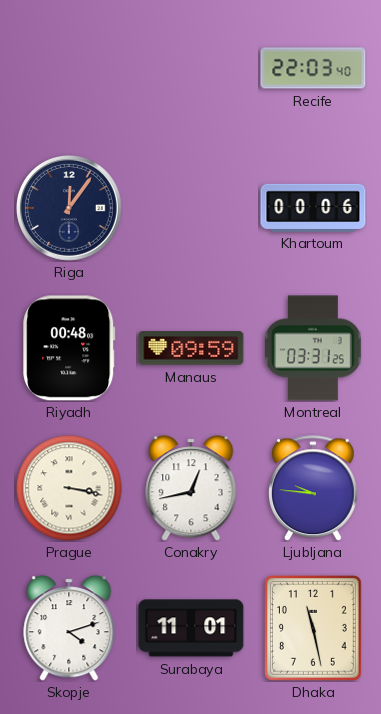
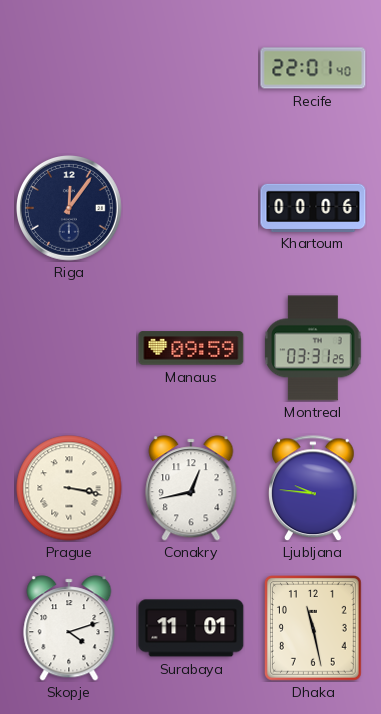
Recife: 22:03 -> 22:01
Riyadh: 00:48 -> none
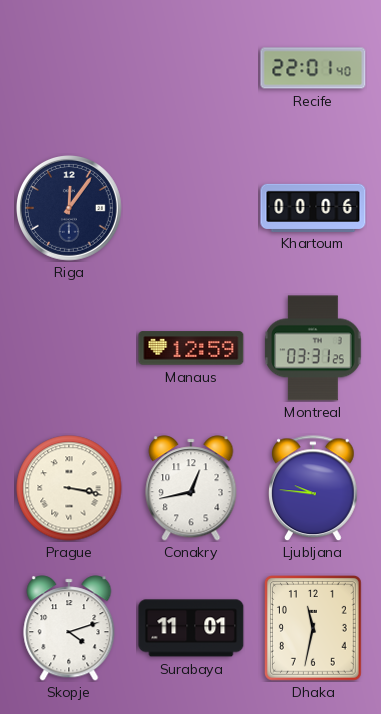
Manaus: 09:59 -> 12:59
Dhaka: 11:28 -> 11:32
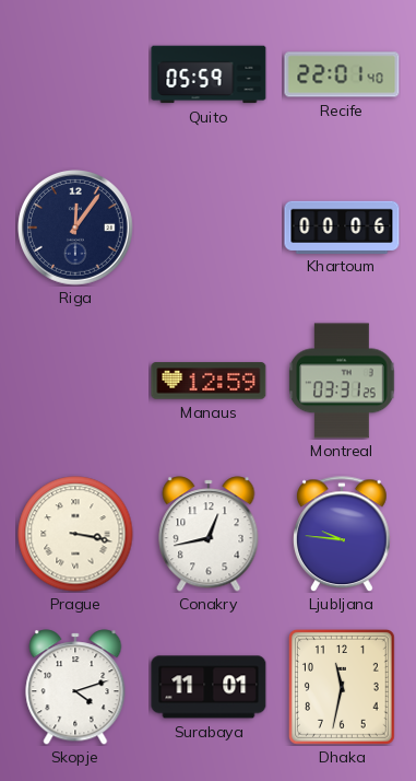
Quito: none -> 05:59
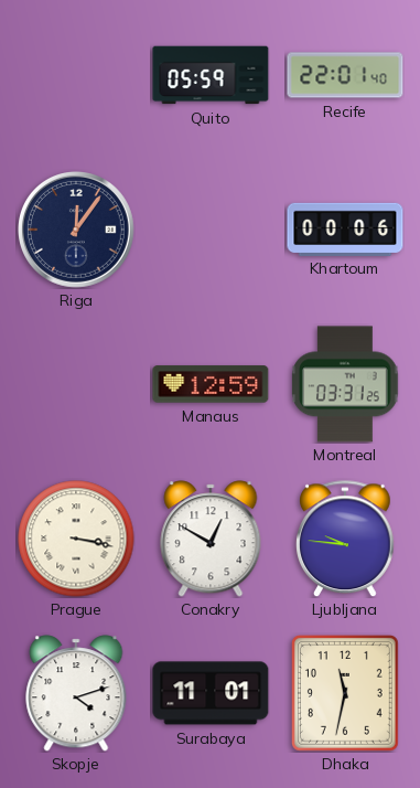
Conakry: 12:43 -> 12:50
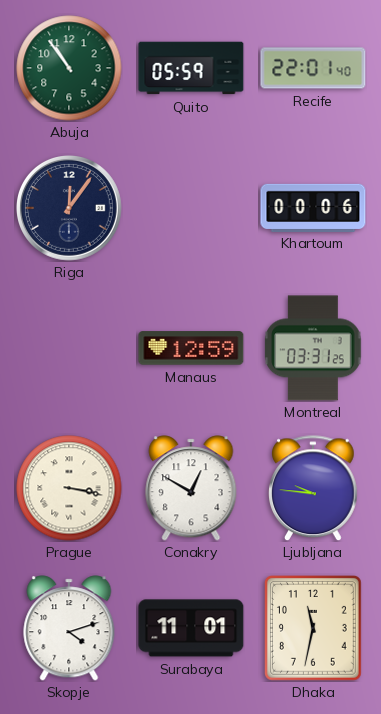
Abuja: none -> 10:54
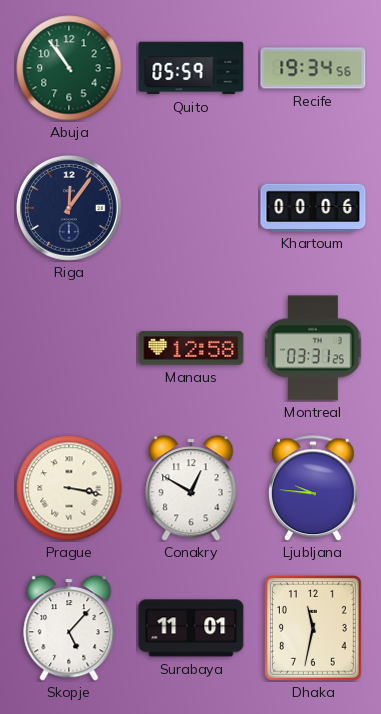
Recife: 22:01 -> 19:34
Manaus: 12:59 -> 12:58
Skopje: 4:12 -> 5:07
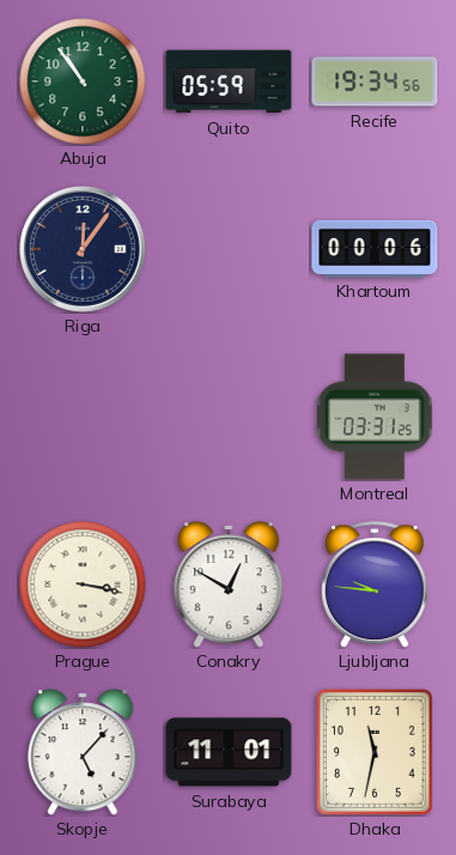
Manaus: 12:58 -> none
